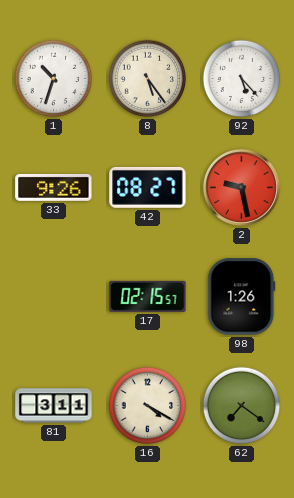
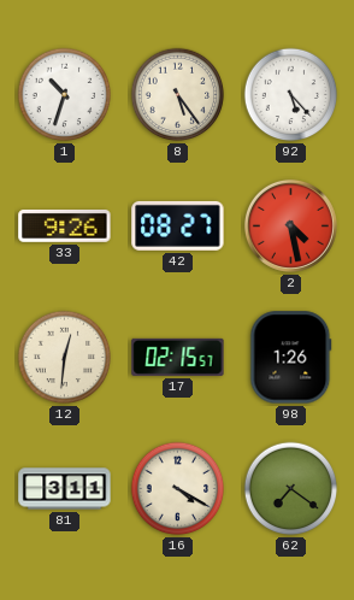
2: 9:28 -> 4:28
12: none -> 12:31
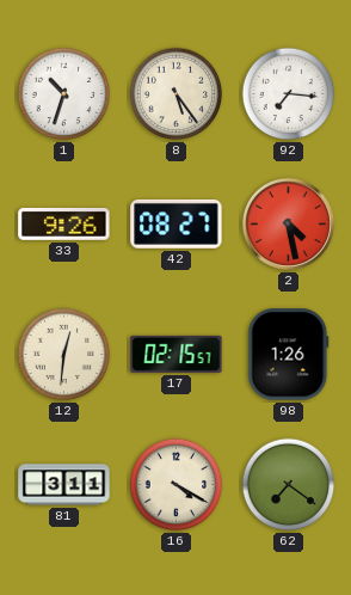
92: 5:23 -> 7:16
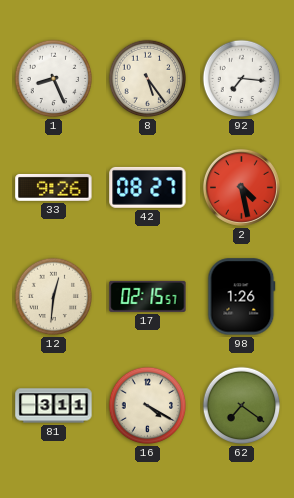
1: 10:33 -> 8:26
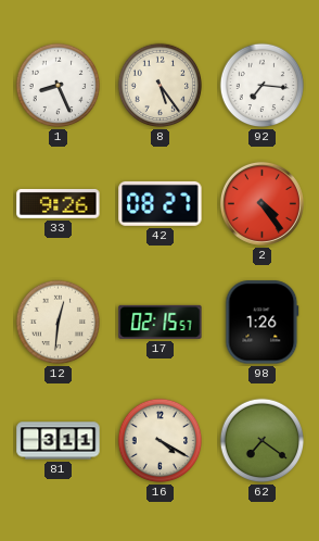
2: 4:28 -> 4:24
